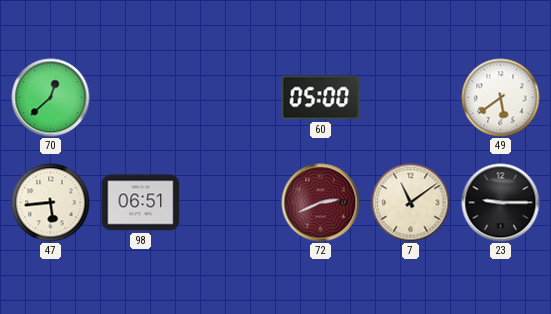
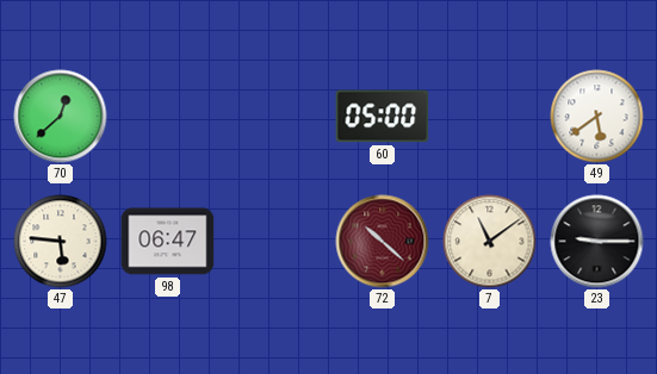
47: 5:44 -> 5:46
98: 06:51 -> 06:47
72: 2:41 -> 10:22
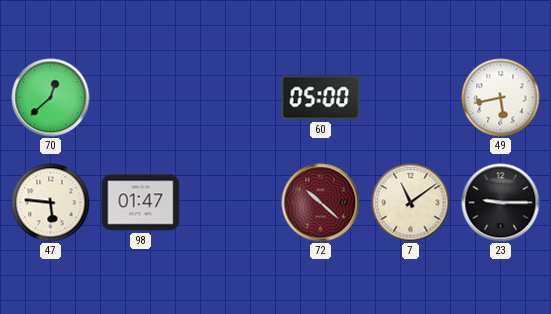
49: 5:39 -> 5:43
98: 06:47 -> 01:47
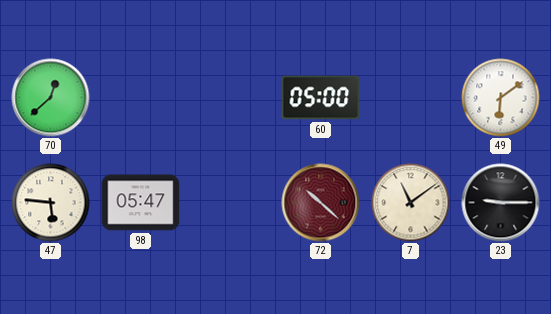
49: 5:43 -> 6:09
98: 01:47 -> 05:47
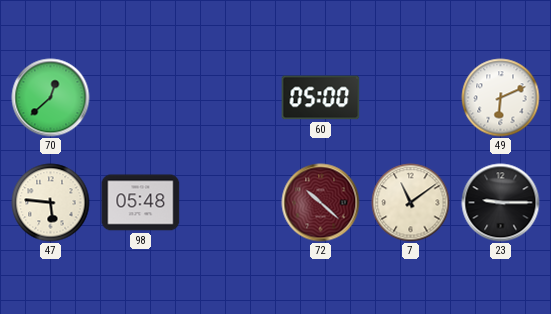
49: 6:09 -> 6:11
98: 05:47 -> 05:48
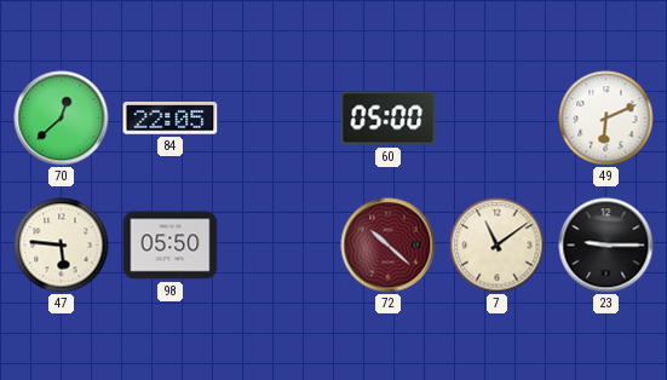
84: none -> 22:05
98: 05:48 -> 05:50
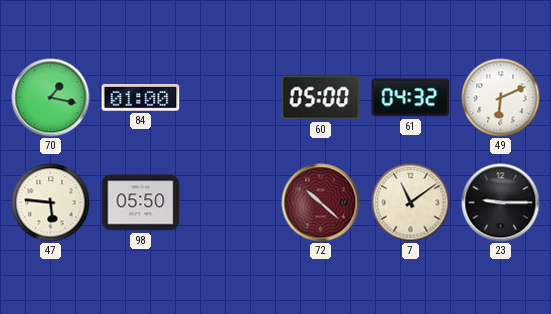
70: 12:38 -> 1:17
84: 22:05 -> 01:00
61: none -> 04:32
